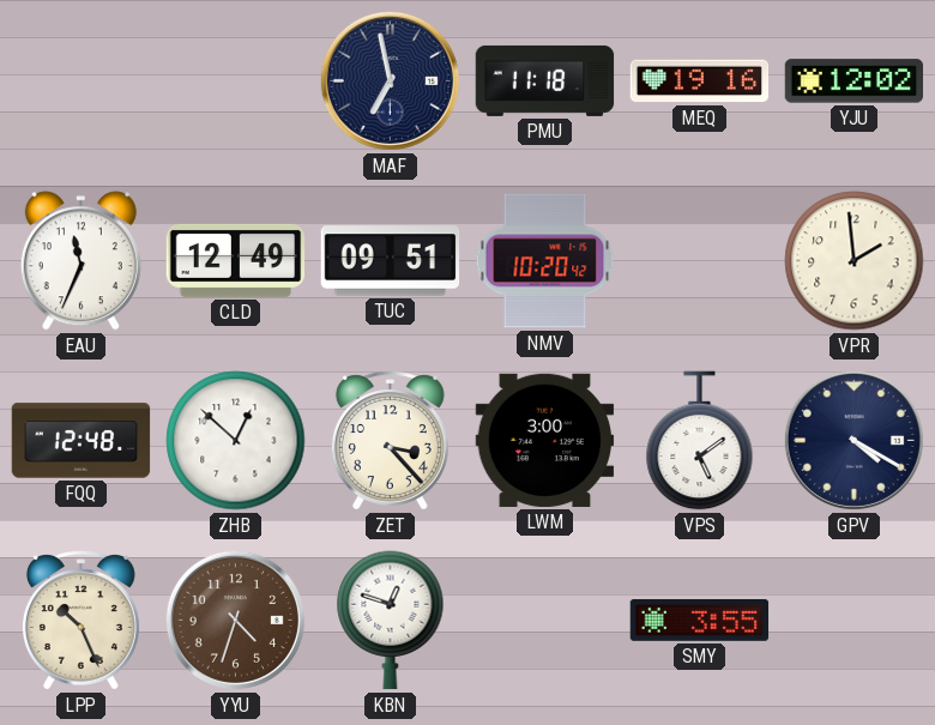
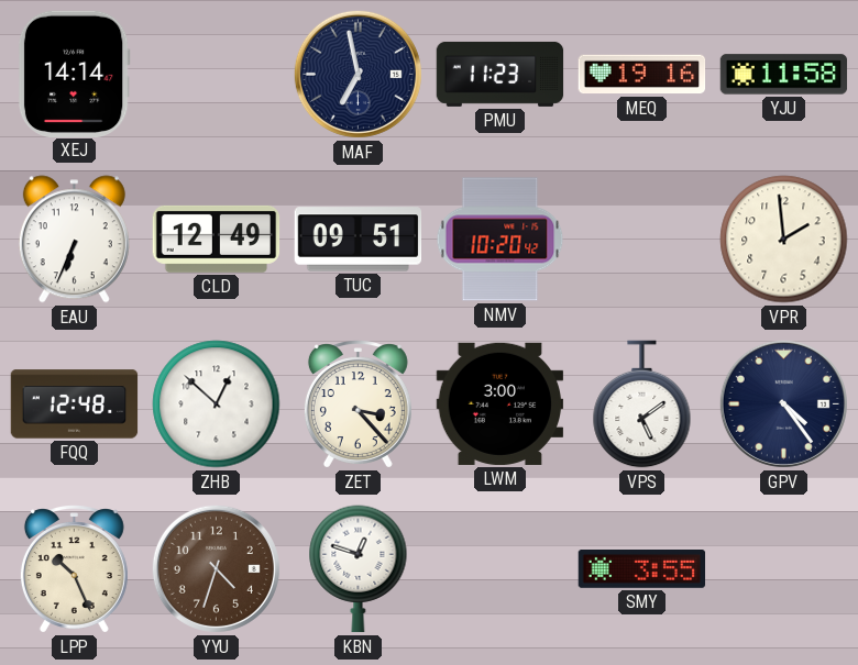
XEJ: none -> 14:14
PMU: 11:18 -> 11:23
YJU: 12:02 -> 11:58
EAU: 11:34 -> 6:34
GPV: 4:20 -> 4:24
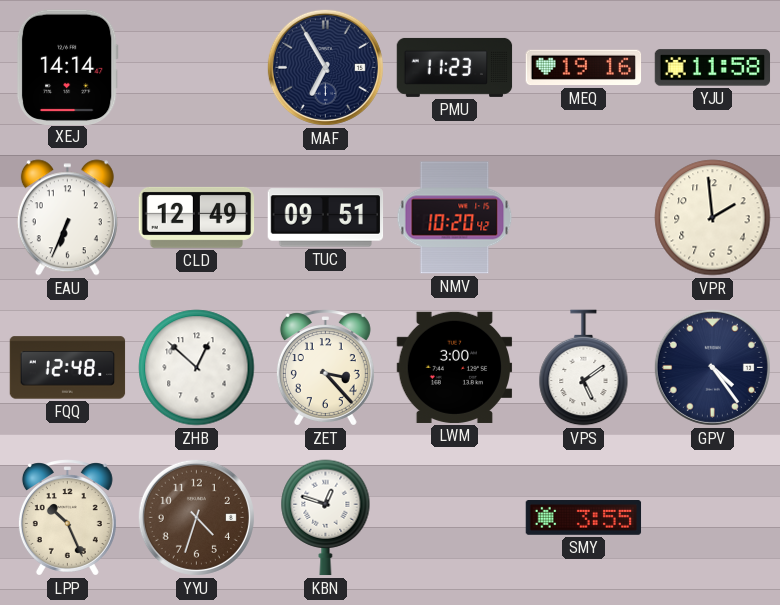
MAF: 6:58 -> 6:55
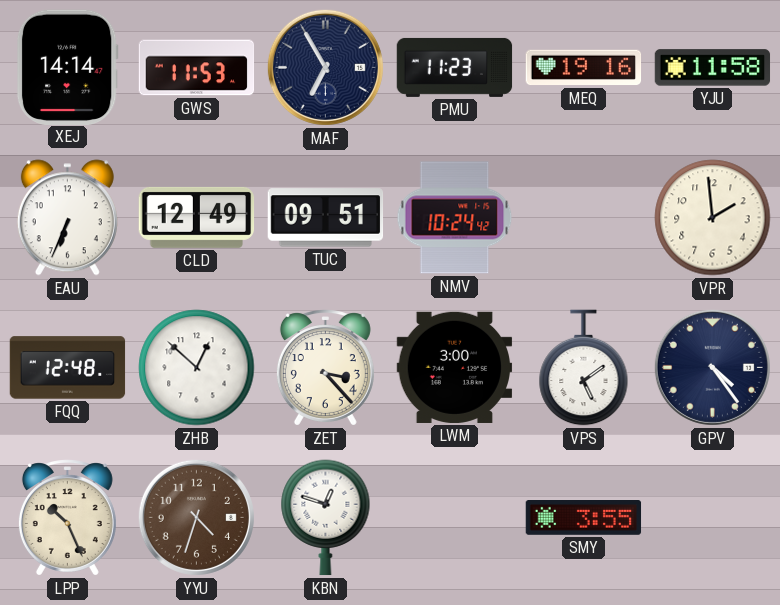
GWS: none -> 11:53
NMV: 10:20 -> 10:24
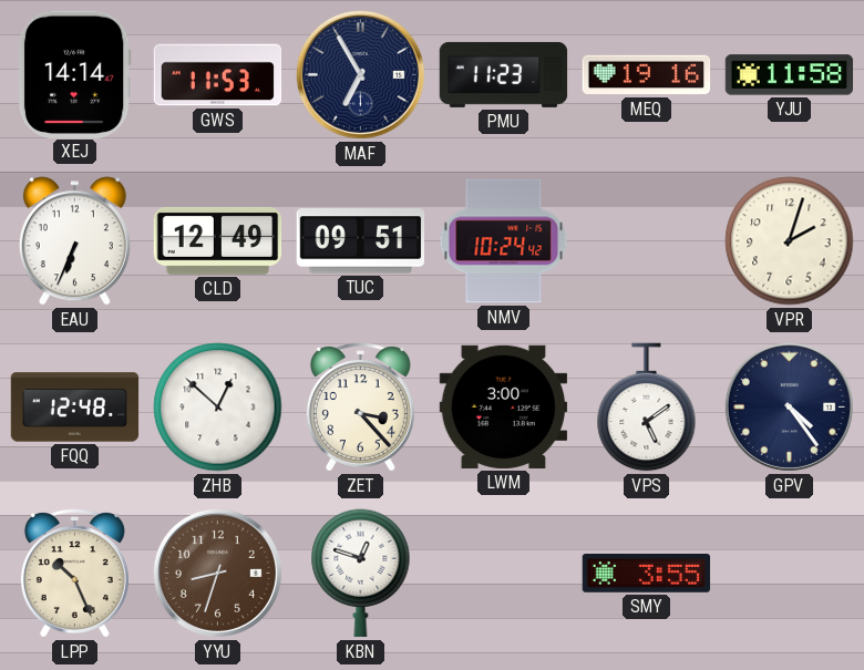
VPR: 1:59 -> 2:03
YYU: 4:33 -> 8:33
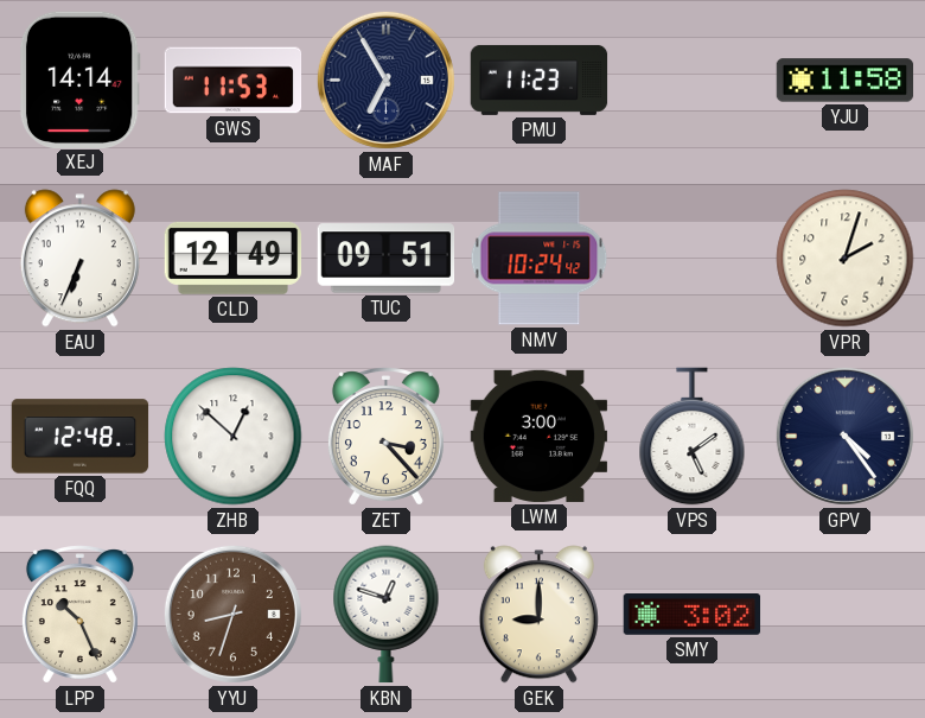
MEQ: 19:16 -> none
GEK: none -> 9:00
SMY: 3:55 -> 3:02
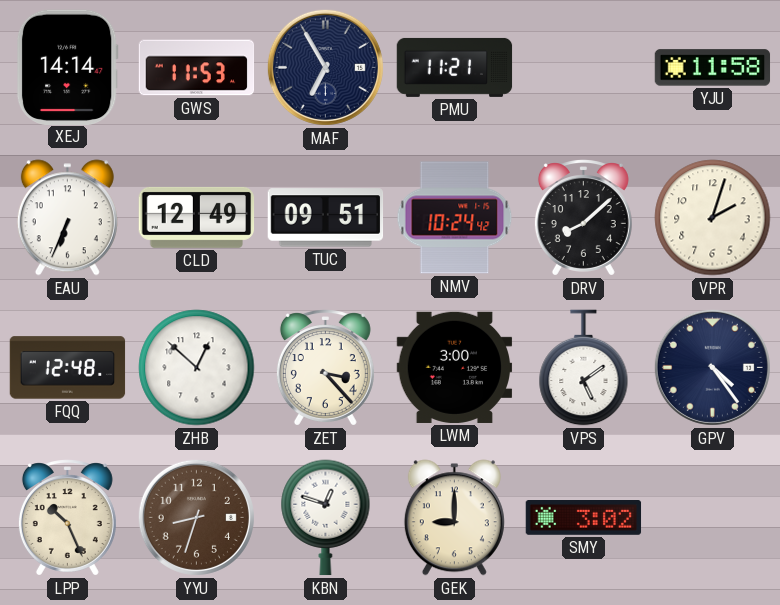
PMU: 11:23 -> 11:21
DRV: none -> 8:08
